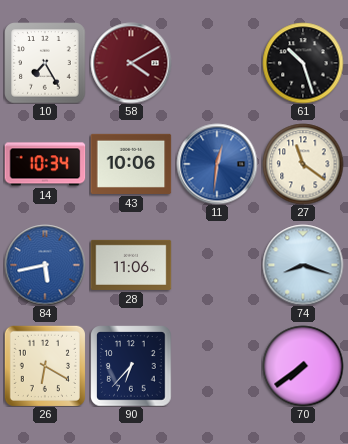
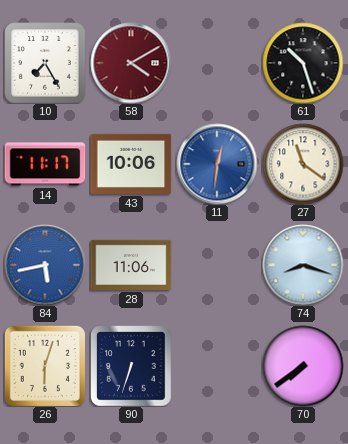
14: 10:34 -> 11:17
26: 6:20 -> 6:03
90: 6:37 -> 6:33
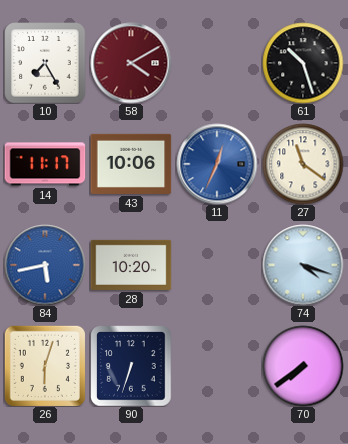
11: 12:31 -> 12:34
28: 11:06 -> 10:20
74: 8:18 -> 4:18
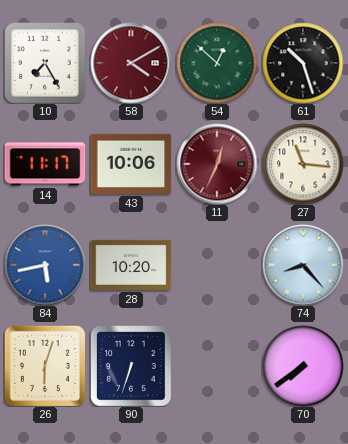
54: none -> 12:52
11 dial: blue -> burgundy
27: 11:21 -> 11:16
74: 4:18 -> 8:23
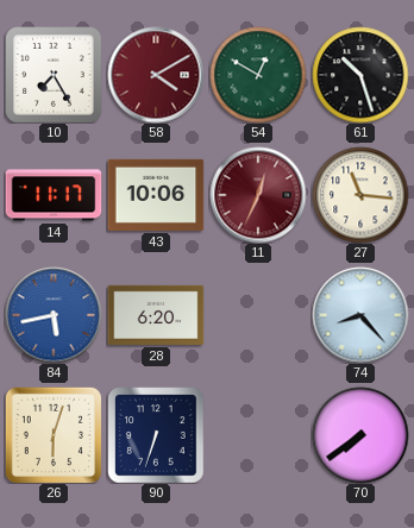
54: 12:52 -> 12:50
28: 10:20 -> 6:20
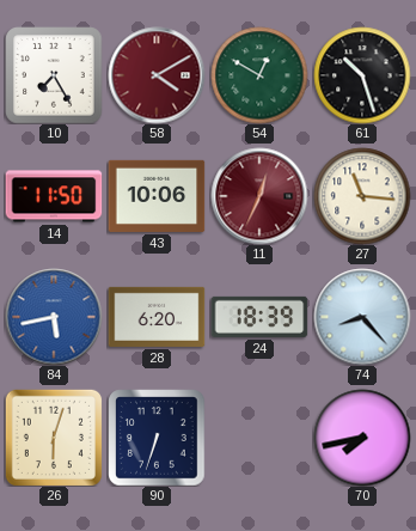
14: 11:17 -> 11:50
24: none -> 18:39
70: 7:39 -> 7:43
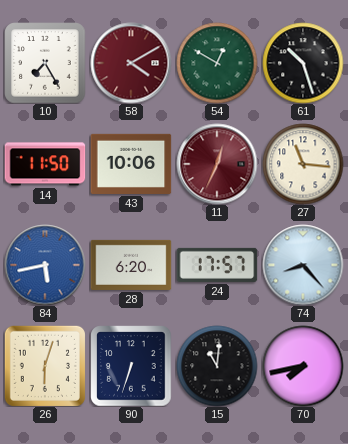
24: 18:39 -> 17:57
15: none -> 11:01
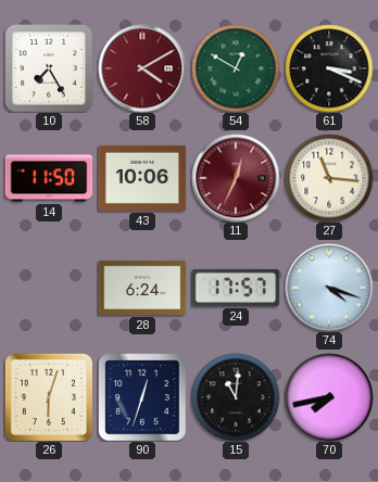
61: 10:27 -> 3:19
84: 5:43 -> none
28: 6:20 -> 6:24
74: 8:23 -> 4:18
90: 6:33 -> 12:33
